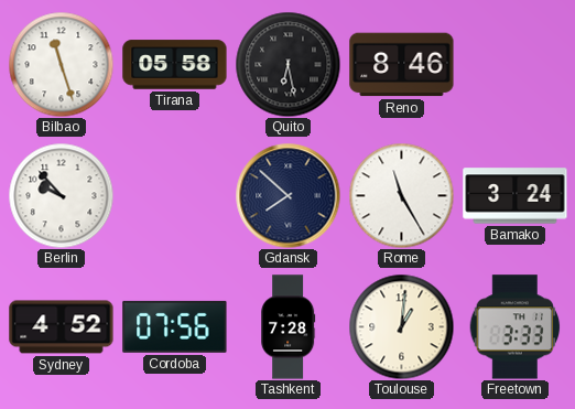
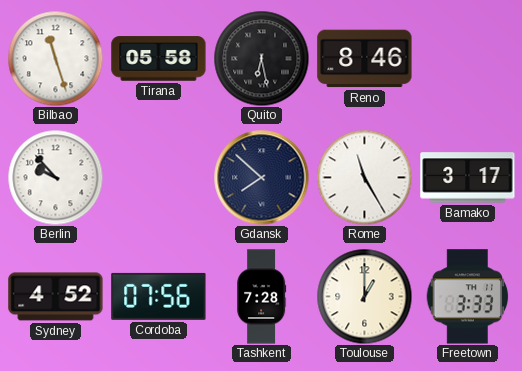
Bamako: 3:24 -> 3:17
Toulouse: 1:01 -> 1:00
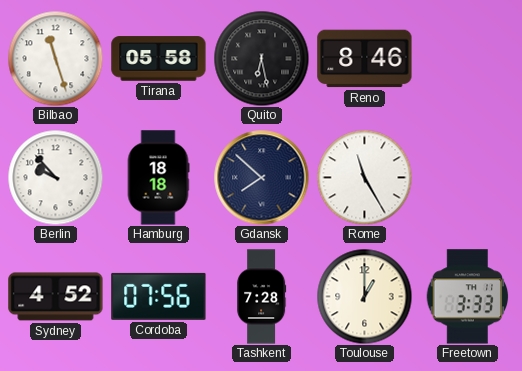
Hamburg: none -> 18:18
Bamako: 3:17 -> none
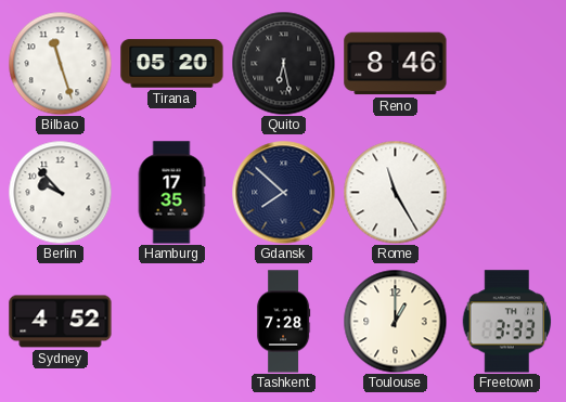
Tirana: 05:58 -> 05:20
Hamburg: 18:18 -> 17:35
Cordoba: 07:56 -> none
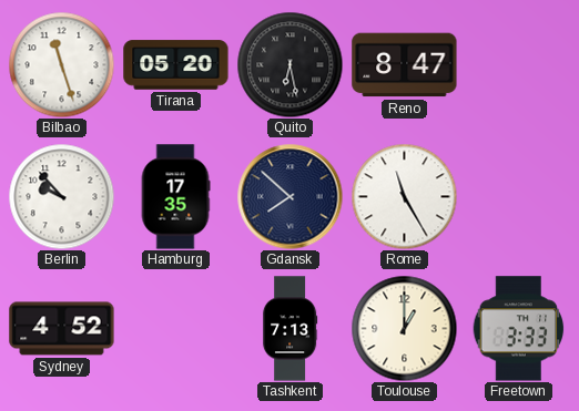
Reno: 8:46 -> 8:47
Tashkent: 7:28 -> 7:13
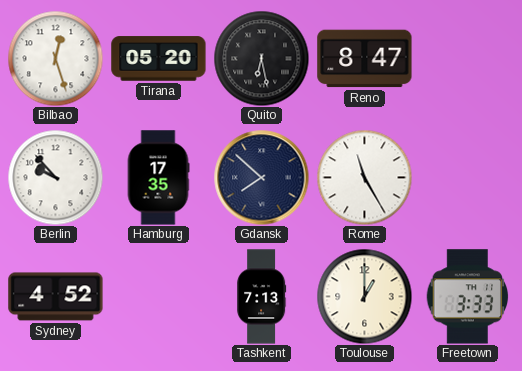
Bilbao: 11:27 -> 12:27
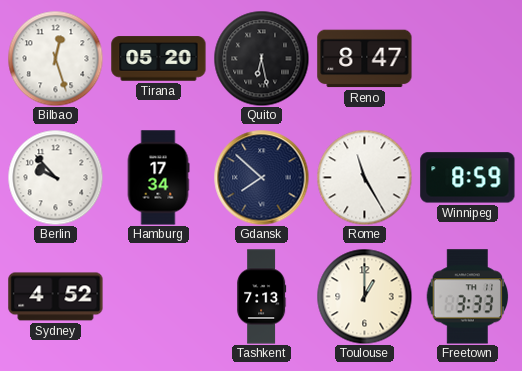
Hamburg: 17:35 -> 17:34
Winnipeg: none -> 8:59
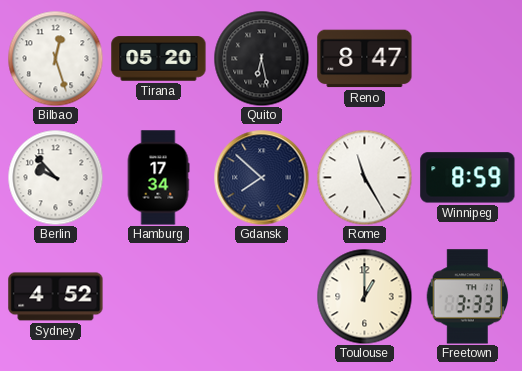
Tashkent: 7:13 -> none
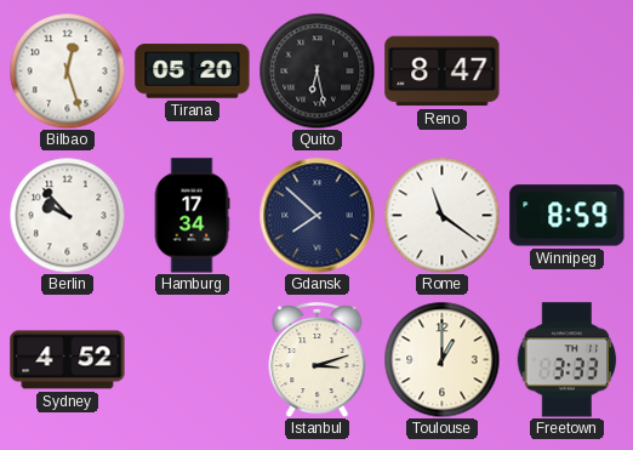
Rome: 11:25 -> 11:21
Istanbul: none -> 3:12
